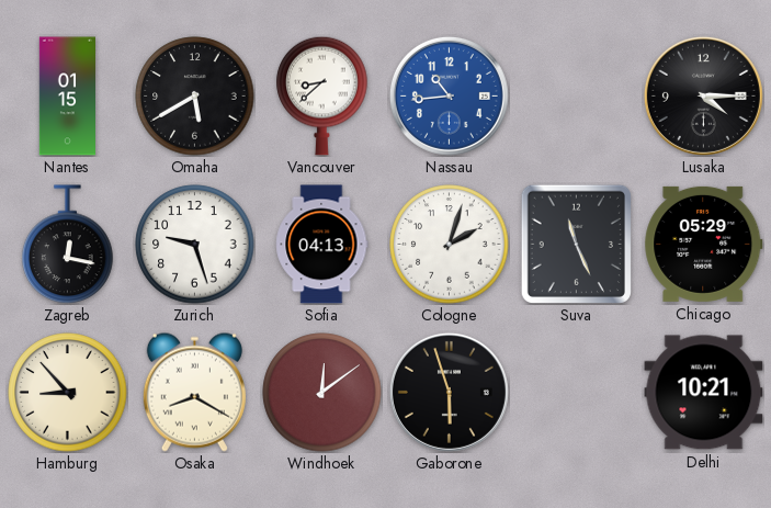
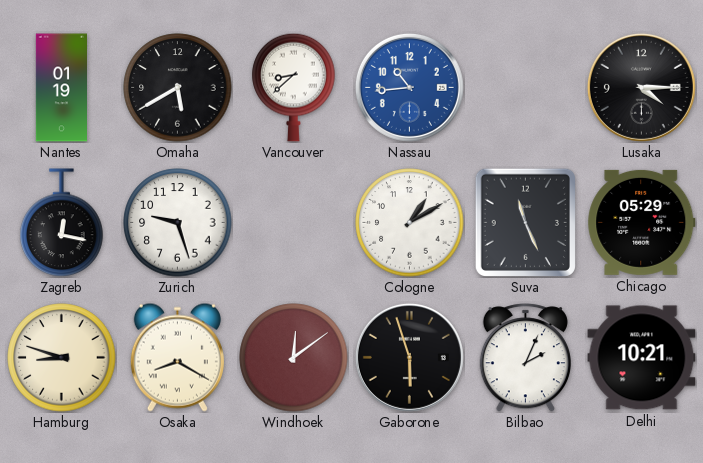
Nantes: 01:15 -> 01:19
Sofia: 04:13 -> none
Cologne: 2:03 -> 1:10
Hamburg: 8:53 -> 8:48
Bilbao: none -> 2:04
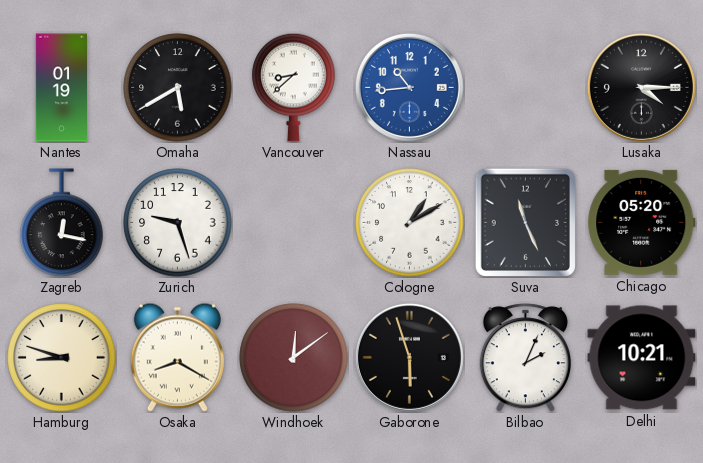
Chicago: 05:29 -> 05:20
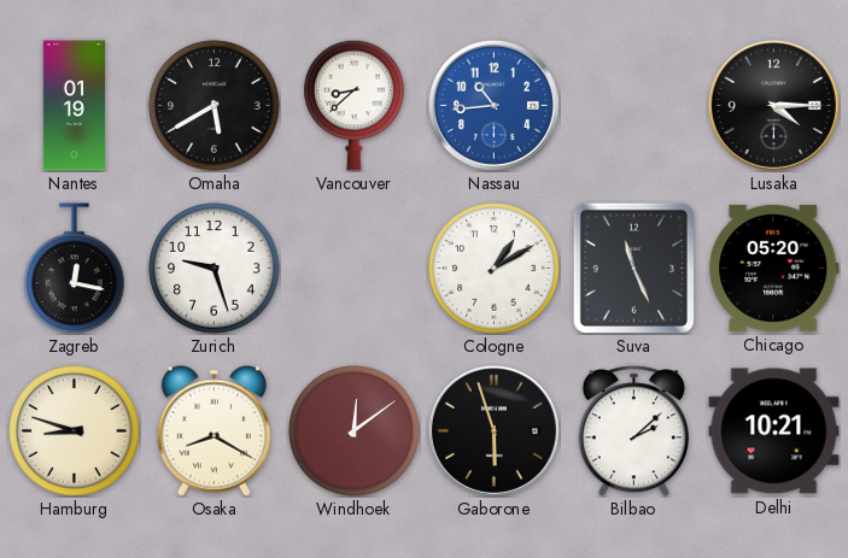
Bilbao: 2:04 -> 2:08
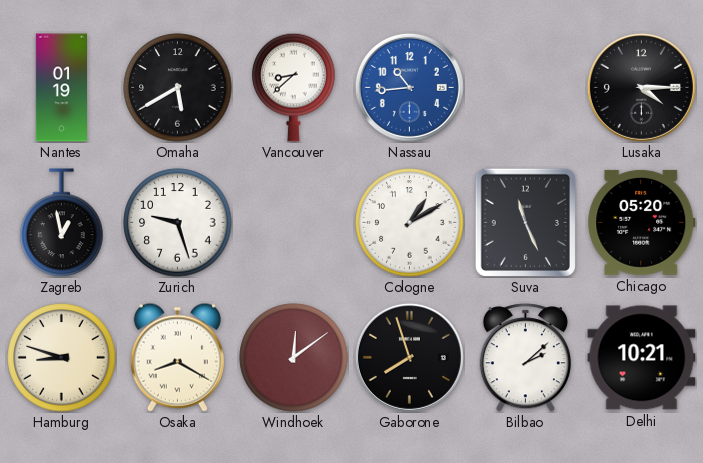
Zagreb: 12:17 -> 12:58
Gaborone: 5:57 -> 7:57
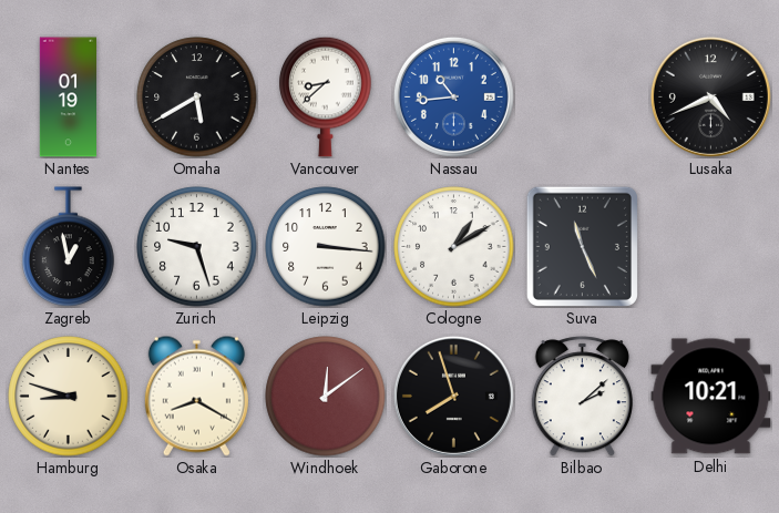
Lusaka: 4:15 -> 4:41
Leipzig: none -> 3:16
Chicago: 05:20 -> none
